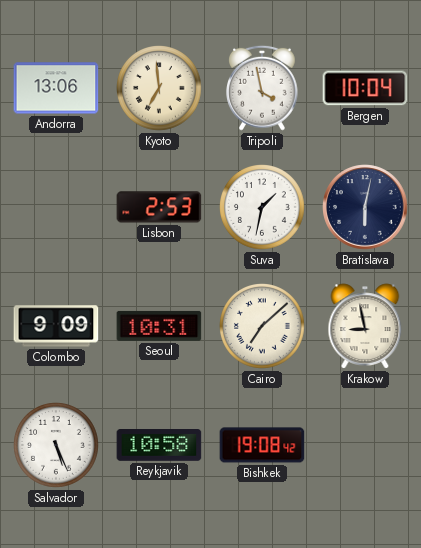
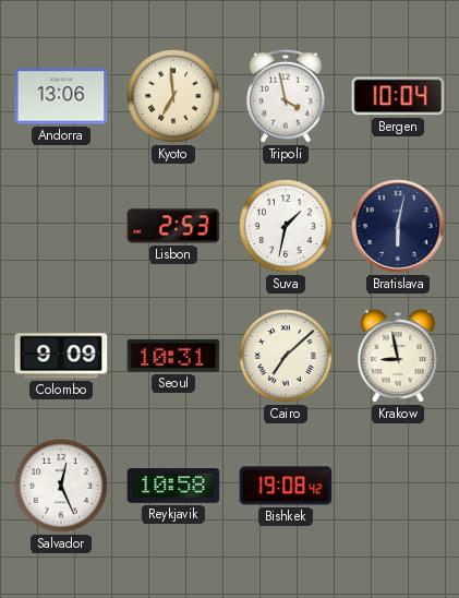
Salvador: 5:26 -> 12:26
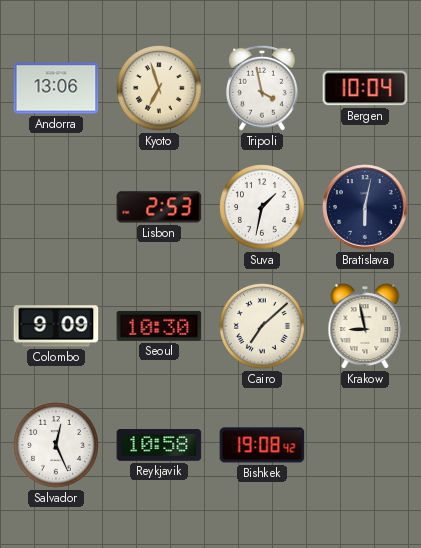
Kyoto: 6:59 -> 6:57
Seoul: 10:31 -> 10:30
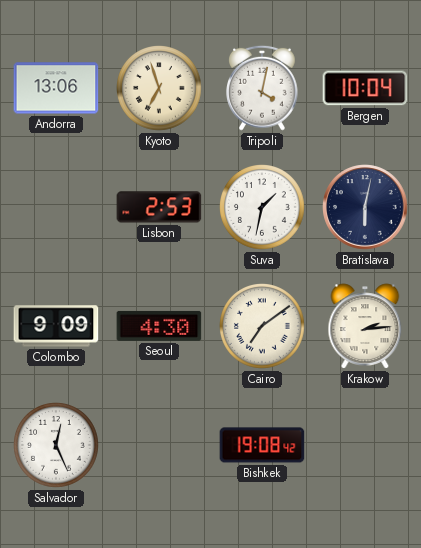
Tripoli: 3:58 -> 4:02
Seoul: 10:30 -> 4:30
Cairo: 7:08 -> 7:09
Krakow: 8:58 -> 2:14
Reykjavik: 10:58 -> none
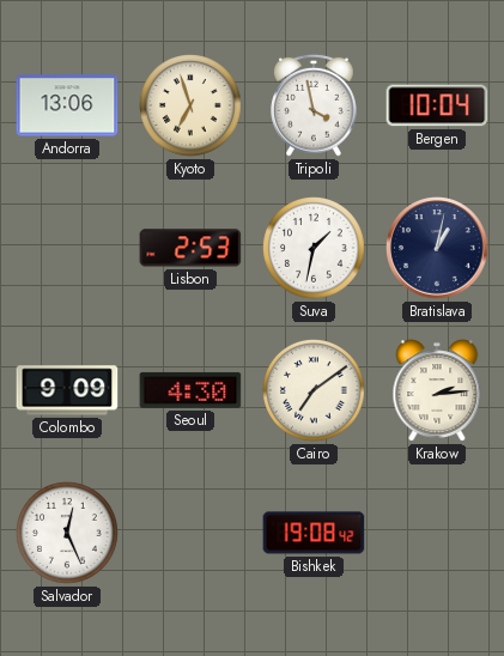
Tripoli: 4:02 -> 3:58
Bratislava: 6:02 -> 1:02
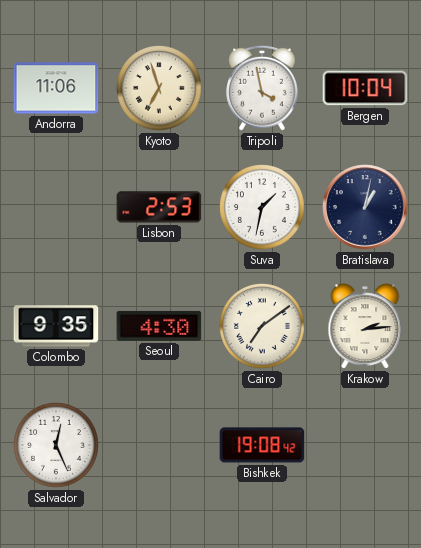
Andorra: 13:06 -> 11:06
Colombo: 9:09 -> 9:35
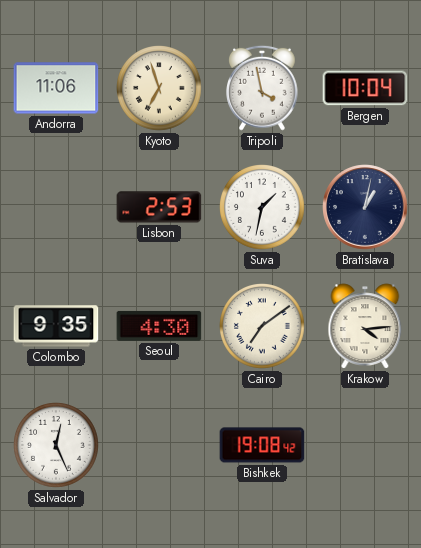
Krakow: 2:14 -> 4:14
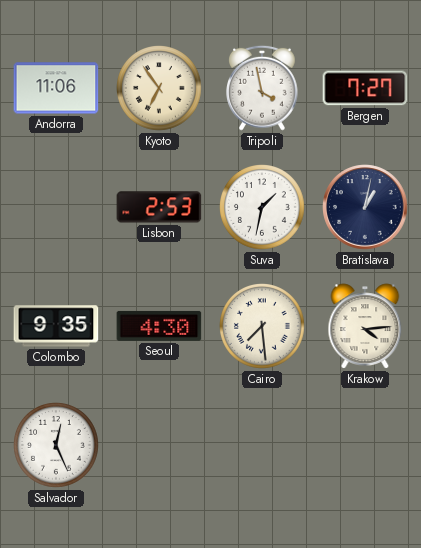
Kyoto: 6:57 -> 6:54
Bergen: 10:04 -> 7:27
Cairo: 7:09 -> 7:29
Bishkek: 19:08 -> none
